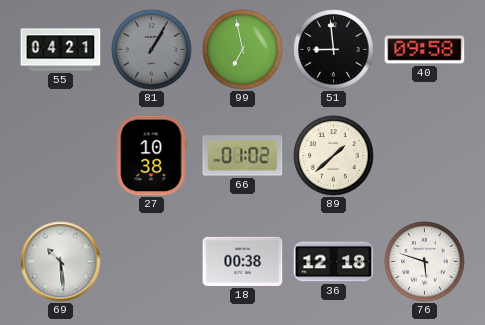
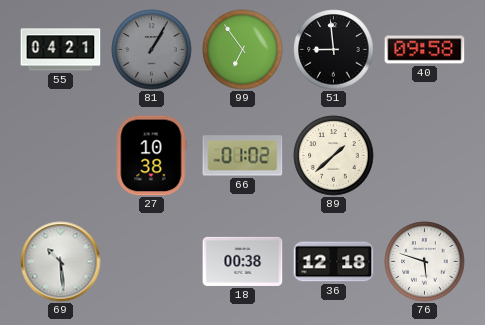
99: 6:58 -> 6:54
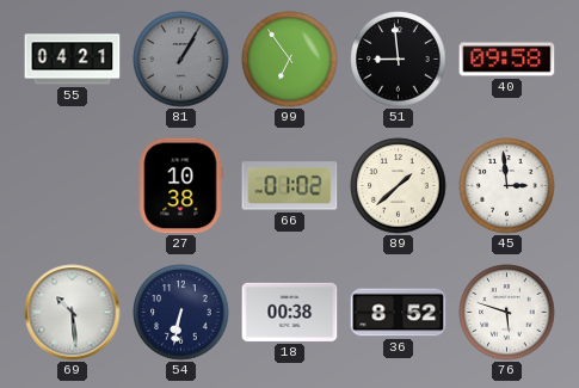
45: none -> 2:59
54: none -> 6:32
36: 12:18 -> 8:52
